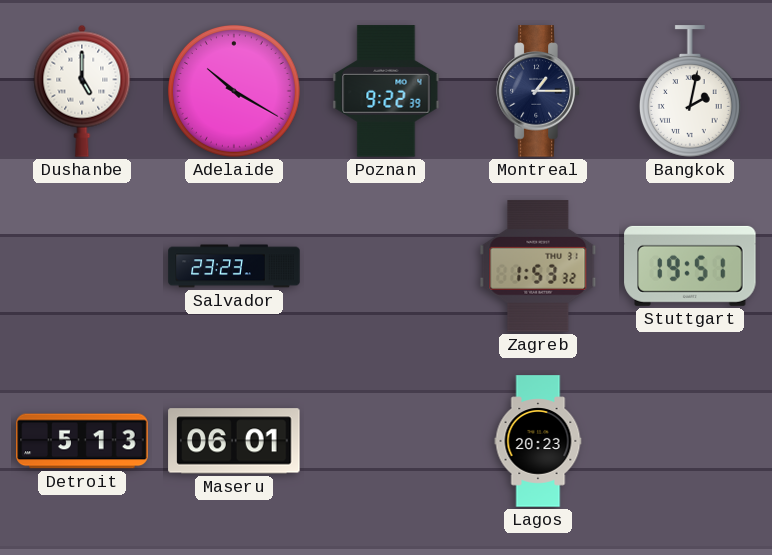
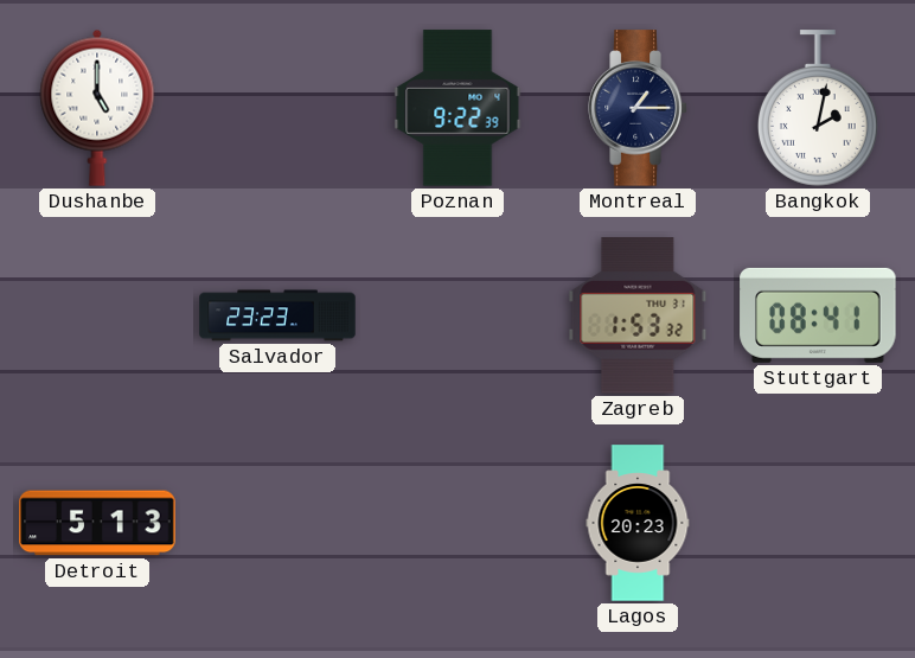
Adelaide: 10:20 -> none
Stuttgart: 19:51 -> 08:41
Maseru: 06:01 -> none
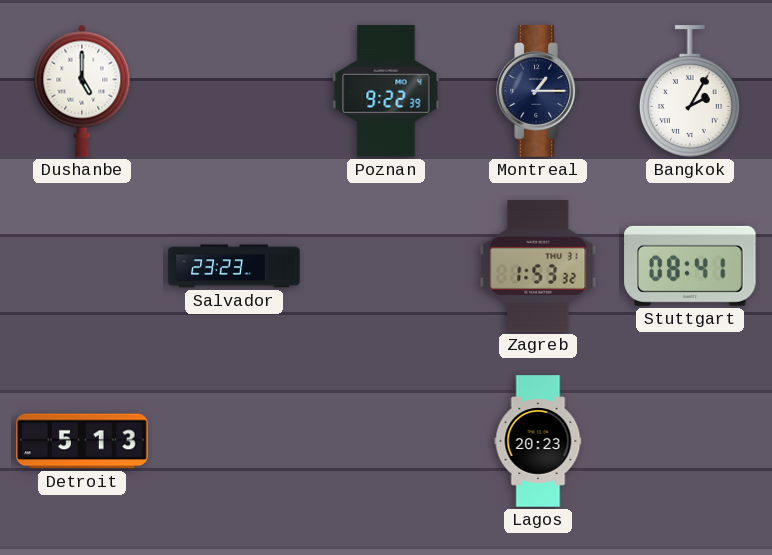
Bangkok: 2:02 -> 2:05
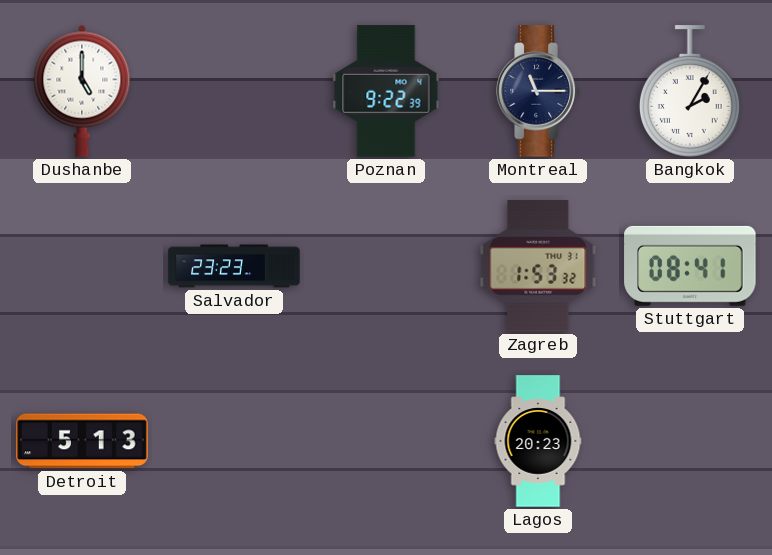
Montreal: 1:15 -> 11:15
